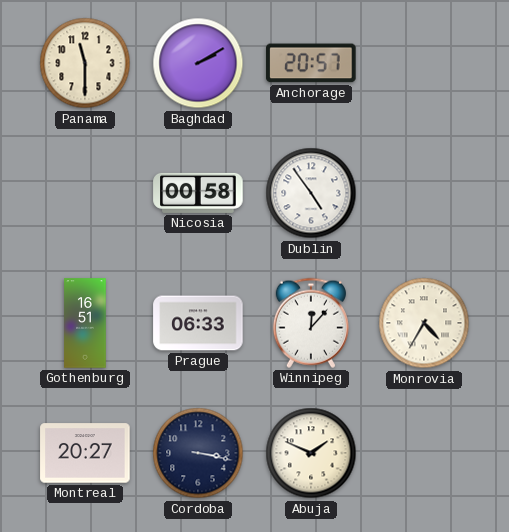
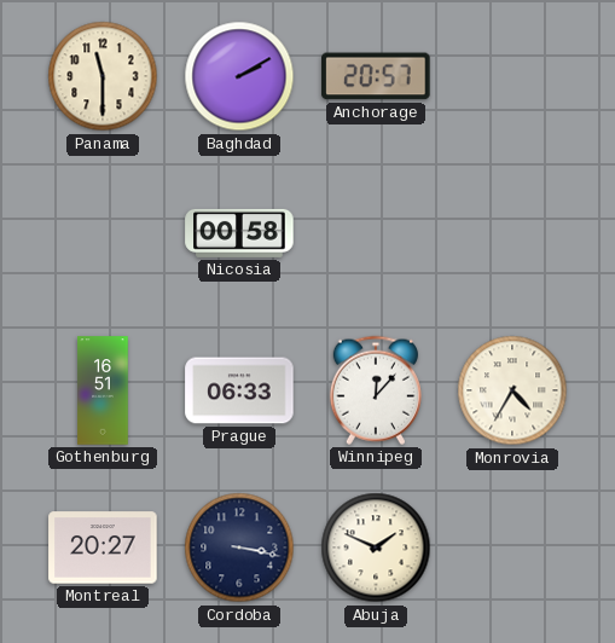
Dublin: 4:54 -> none
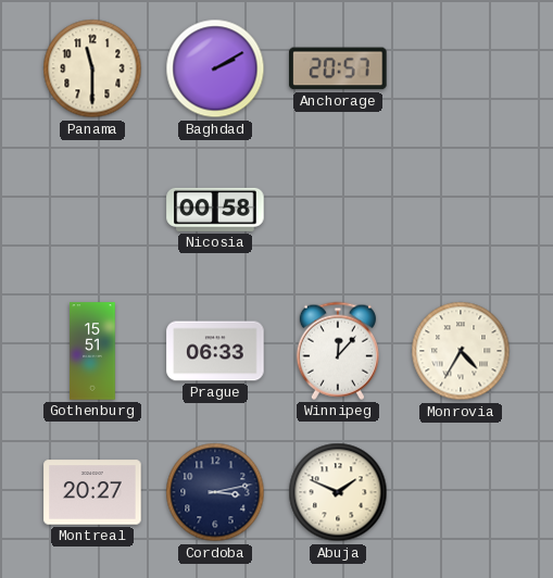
Gothenburg: 16:51 -> 15:51
Cordoba: 3:17 -> 3:13
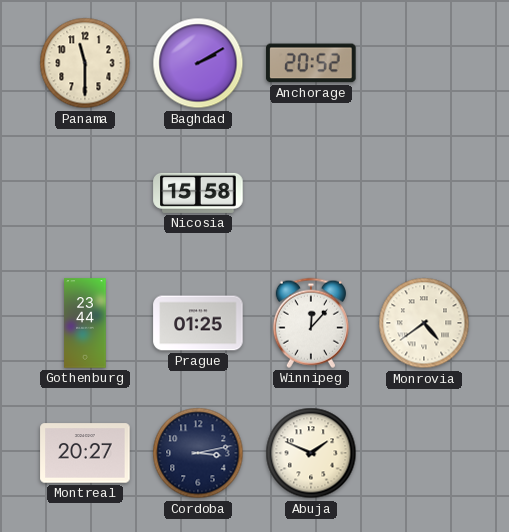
Anchorage: 20:57 -> 20:52
Nicosia: 00:58 -> 15:58
Gothenburg: 15:51 -> 23:44
Prague: 06:33 -> 01:25
Monrovia: 4:35 -> 4:39
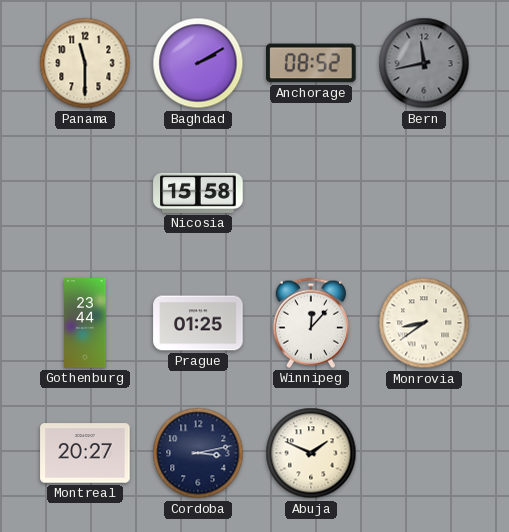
Anchorage: 20:52 -> 08:52
Bern: none -> 11:43
Monrovia: 4:39 -> 8:39
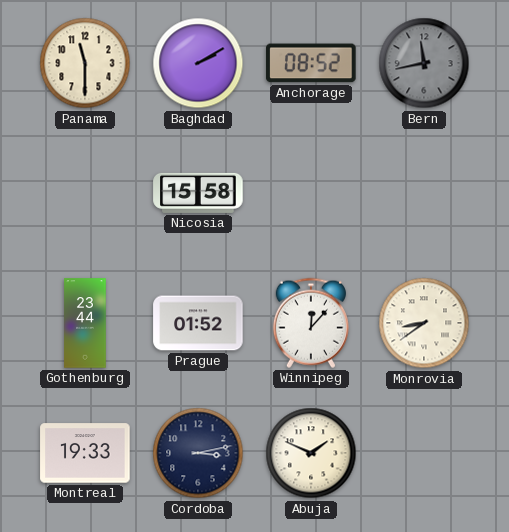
Prague: 01:25 -> 01:52
Montreal: 20:27 -> 19:33
